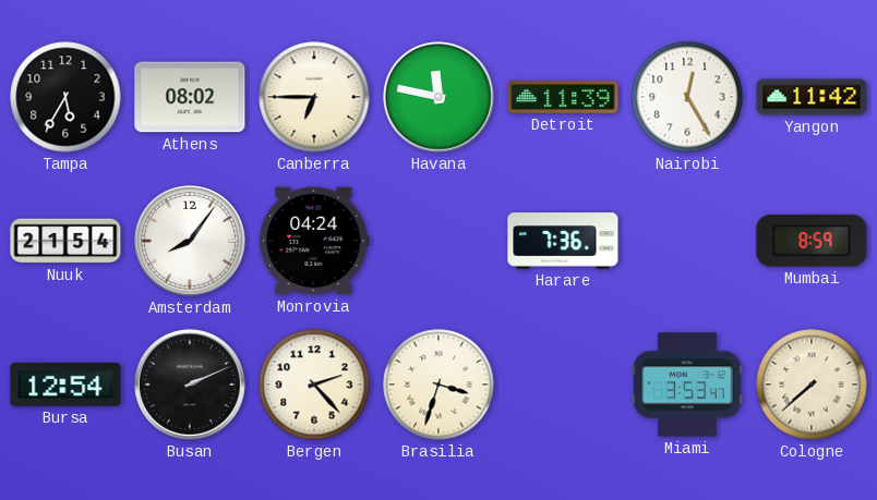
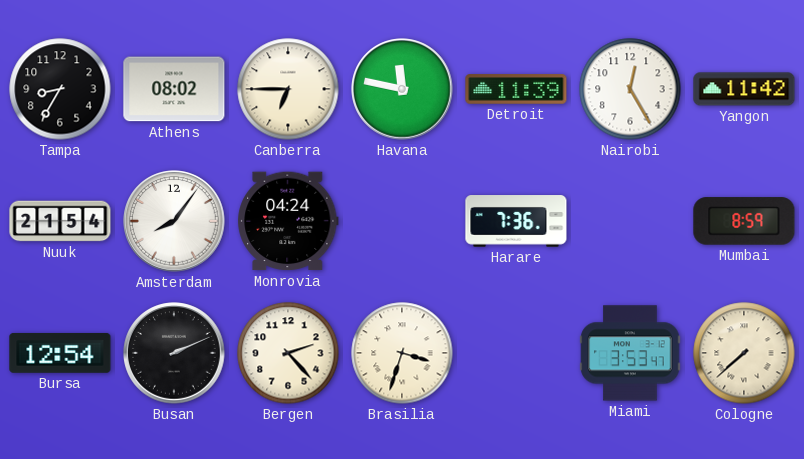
Tampa: 5:35 -> 8:35
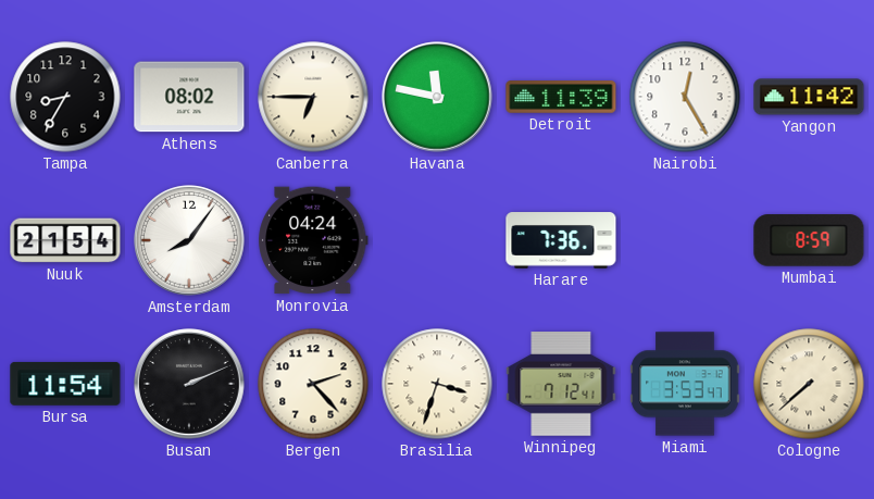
Bursa: 12:54 -> 11:54
Winnipeg: none -> 7:12
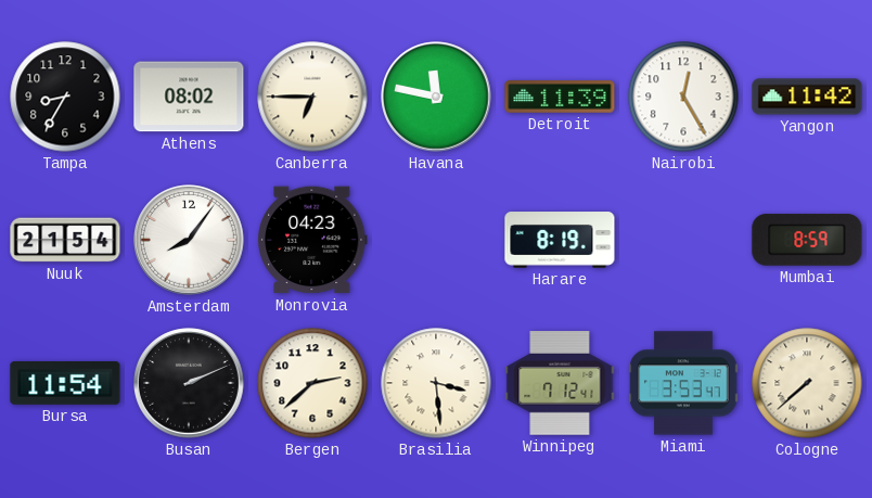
Monrovia: 04:24 -> 04:23
Harare: 7:36 -> 8:19
Bergen: 2:23 -> 2:38
Brasilia: 3:33 -> 3:29
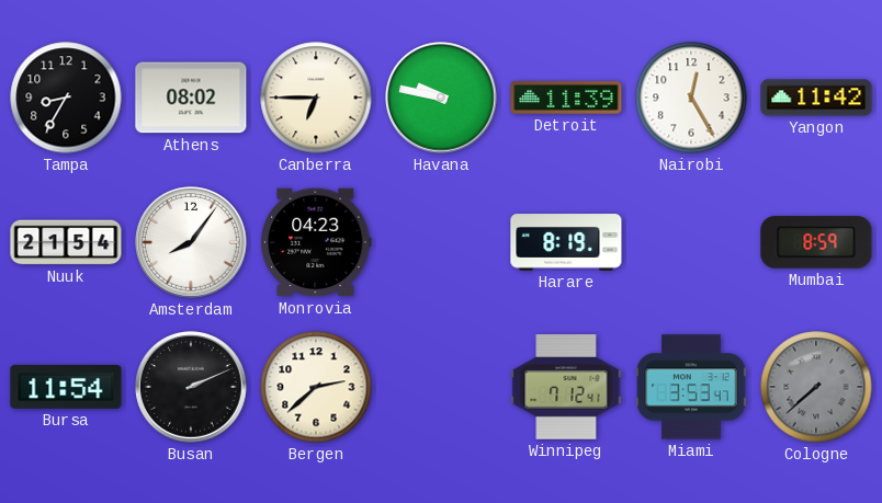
Havana: 11:47 -> 9:47
Brasilia: 3:29 -> none
Cologne dial: cream -> grey
